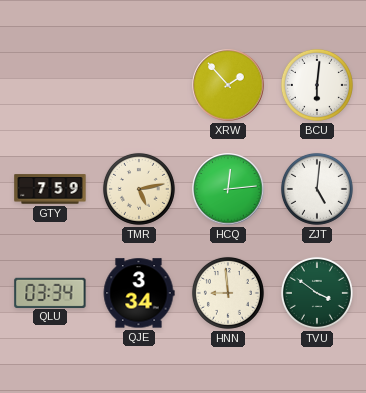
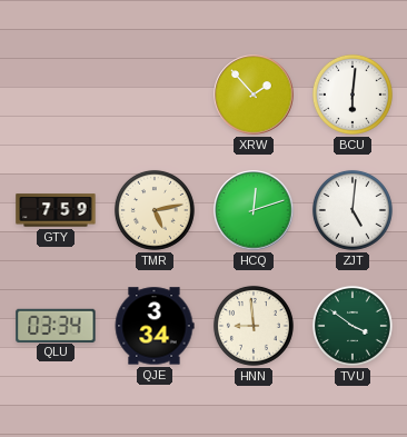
HCQ: 12:14 -> 12:12
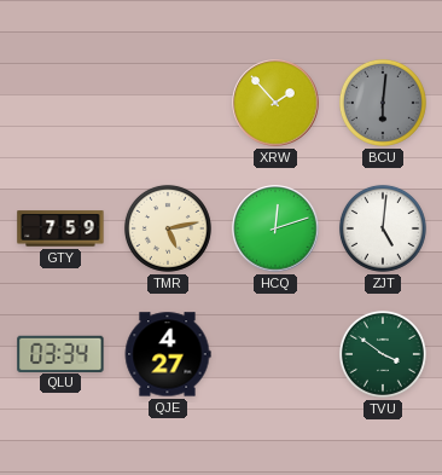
BCU dial: white -> grey
QJE: 3:34 -> 4:27
HNN: 8:59 -> none
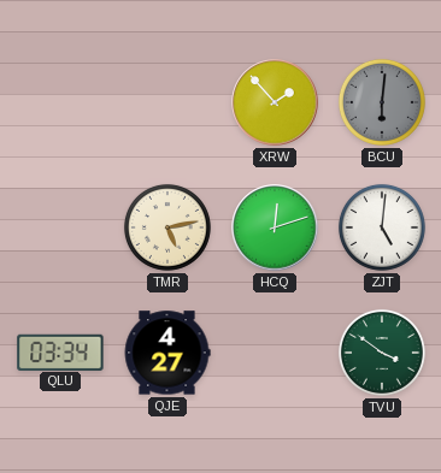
GTY: 7:59 -> none
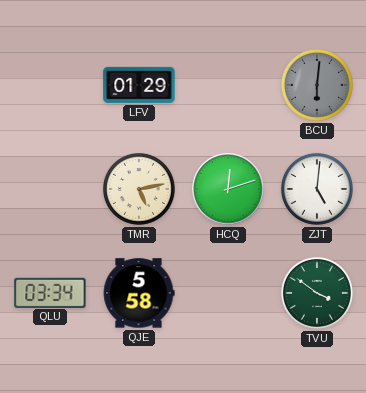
LFV: none -> 01:29
XRW: 1:53 -> none
QJE: 4:27 -> 5:58
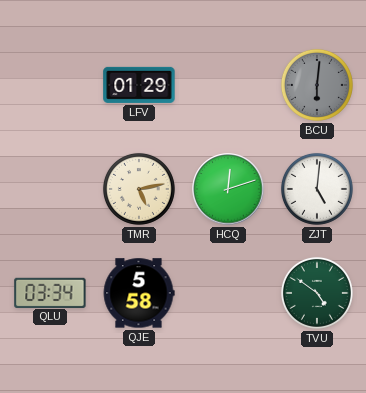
TVU: 3:51 -> 4:51
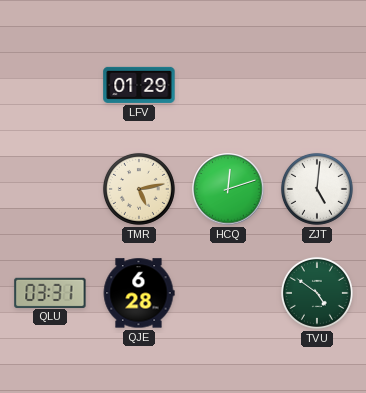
BCU: 6:01 -> none
QLU: 03:34 -> 03:31
QJE: 5:58 -> 6:28
